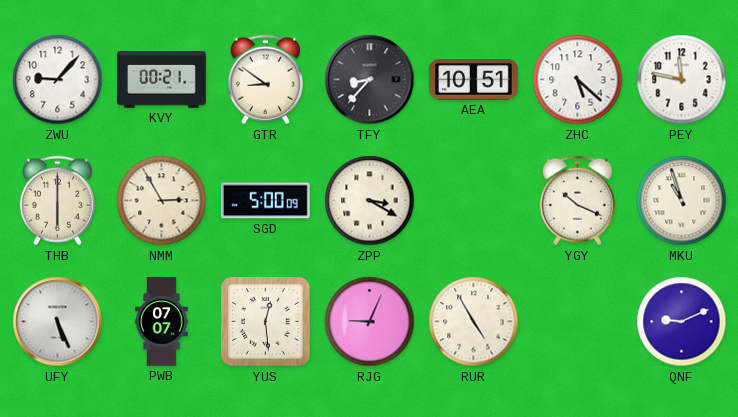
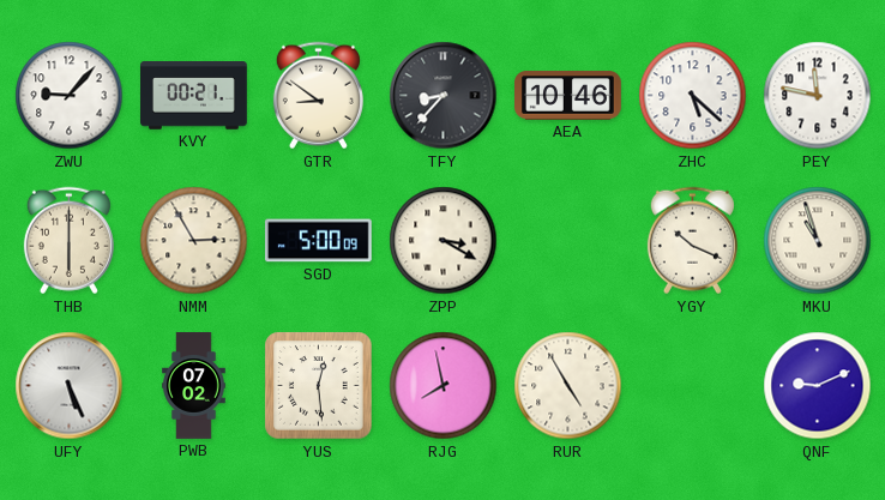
AEA: 10:51 -> 10:46
PWB: 07:07 -> 07:02
RJG: 9:04 -> 7:58
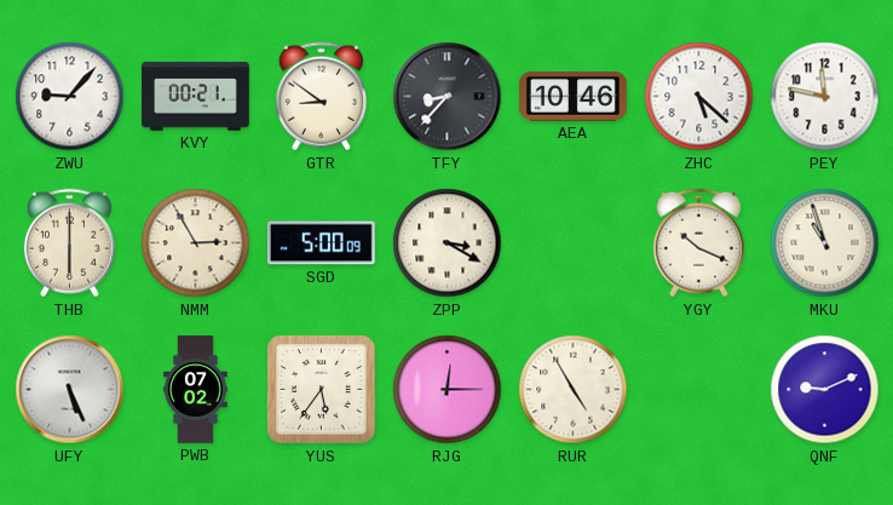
YUS: 12:29 -> 5:36
RJG: 7:58 -> 12:15
